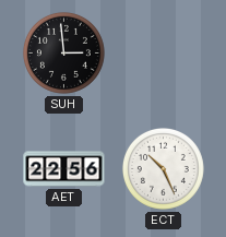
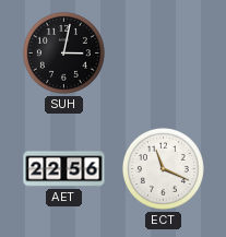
SUH: 2:59 -> 3:02
ECT: 10:26 -> 11:19
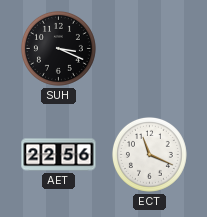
SUH: 3:02 -> 3:19
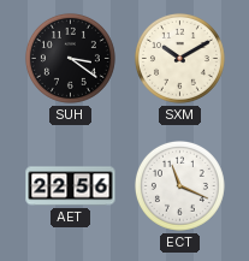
SUH: 3:19 -> 3:21
SXM: none -> 10:10
